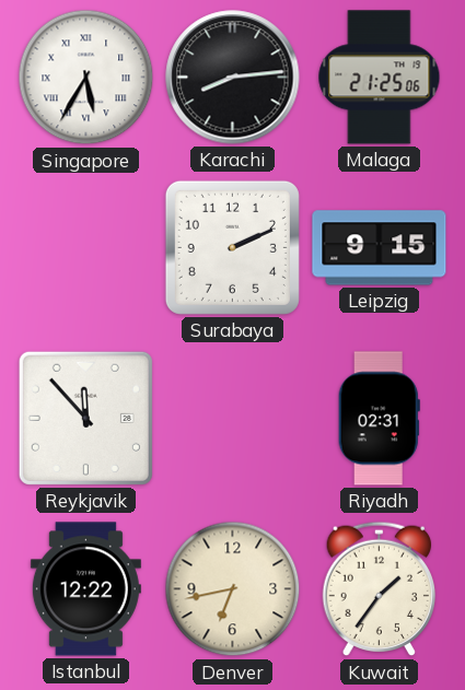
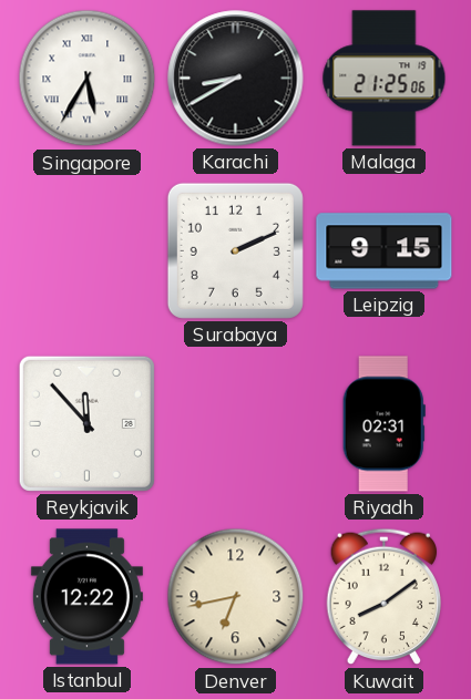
Karachi: 8:14 -> 8:40
Kuwait: 1:36 -> 8:09
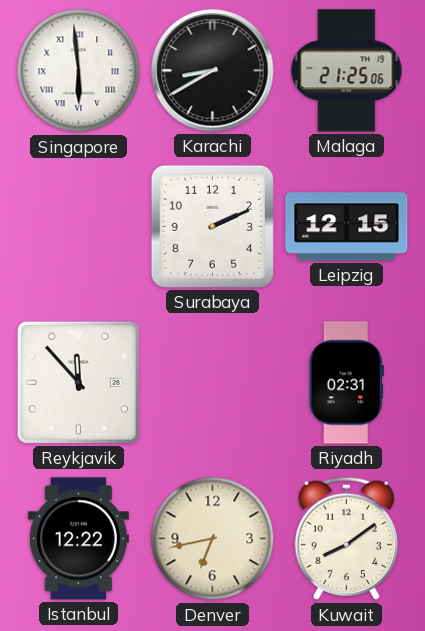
Singapore: 5:35 -> 5:59
Leipzig: 9:15 -> 12:15
